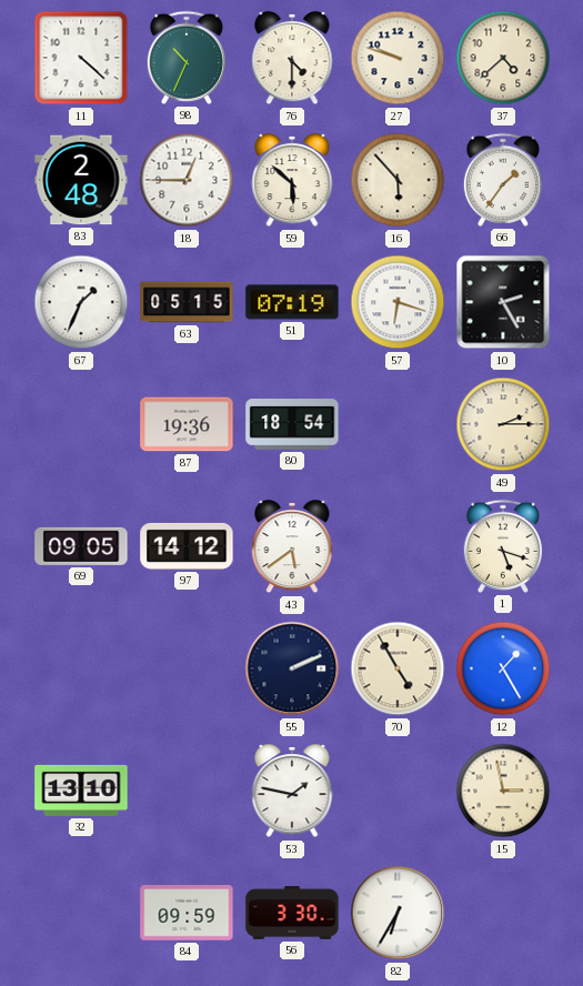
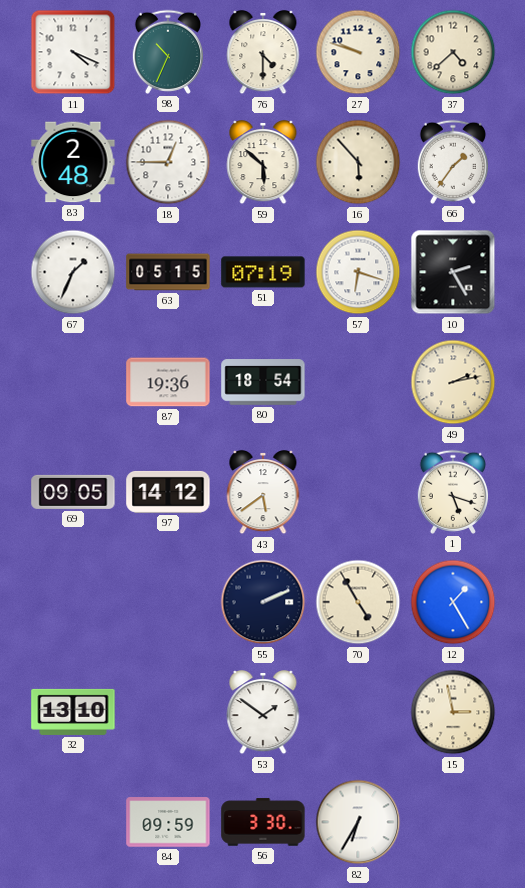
11: 4:22 -> 4:19
49: 2:15 -> 2:13
53: 1:47 -> 1:51
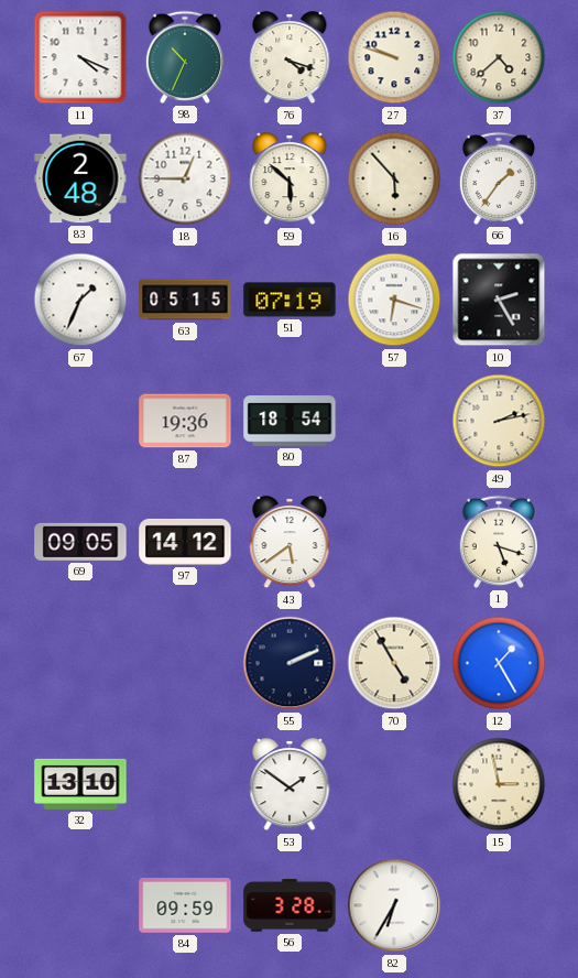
76: 4:30 -> 4:18
56: 3:30 -> 3:28
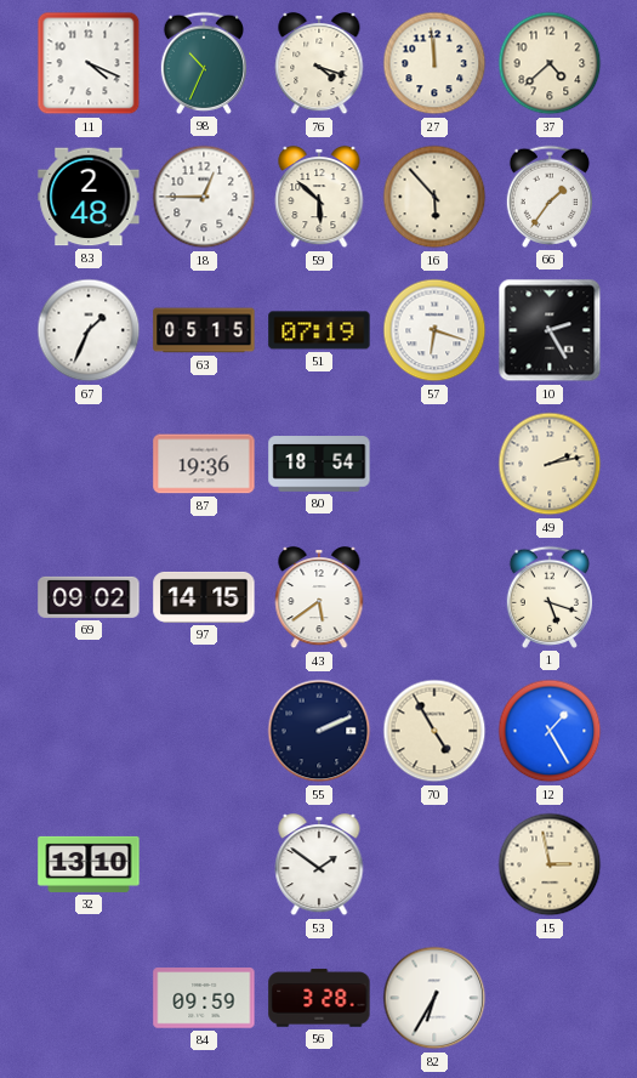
27: 9:48 -> 11:59
69: 09:05 -> 09:02
97: 14:12 -> 14:15
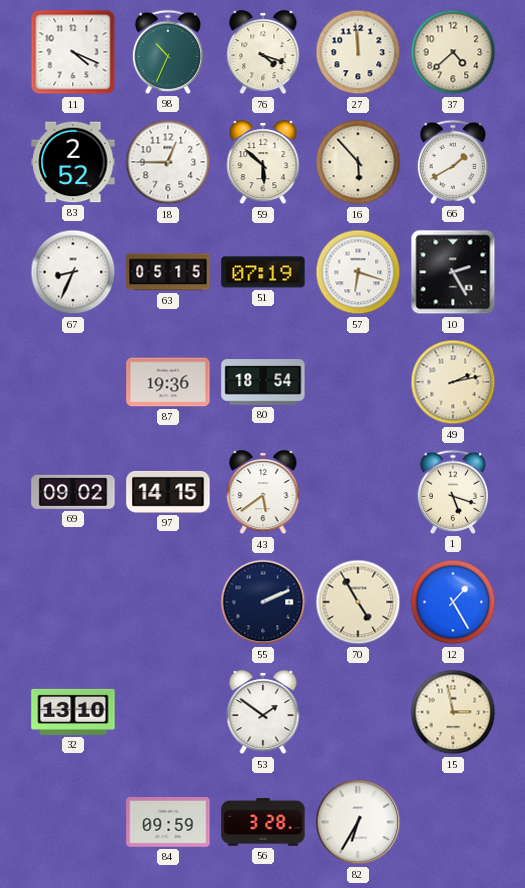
83: 2:48 -> 2:52
66: 1:36 -> 1:40
67: 1:34 -> 8:34
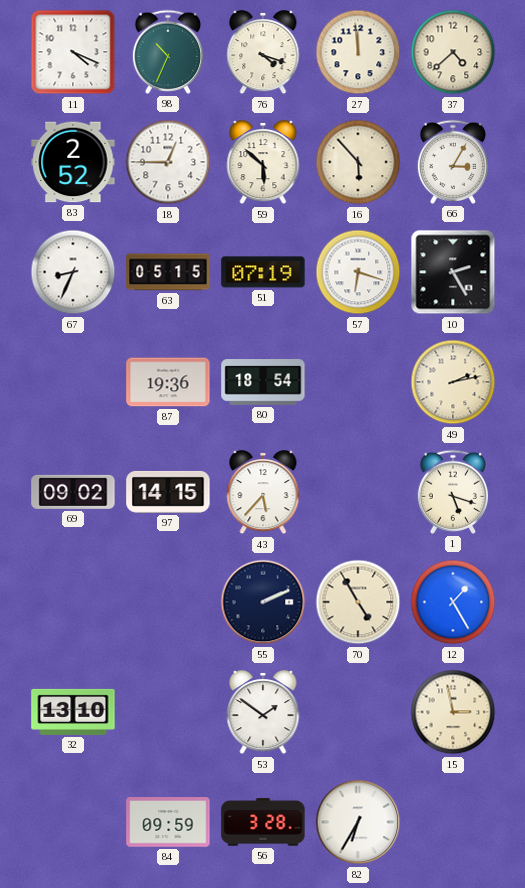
66: 1:40 -> 3:05
43: 5:39 -> 5:37
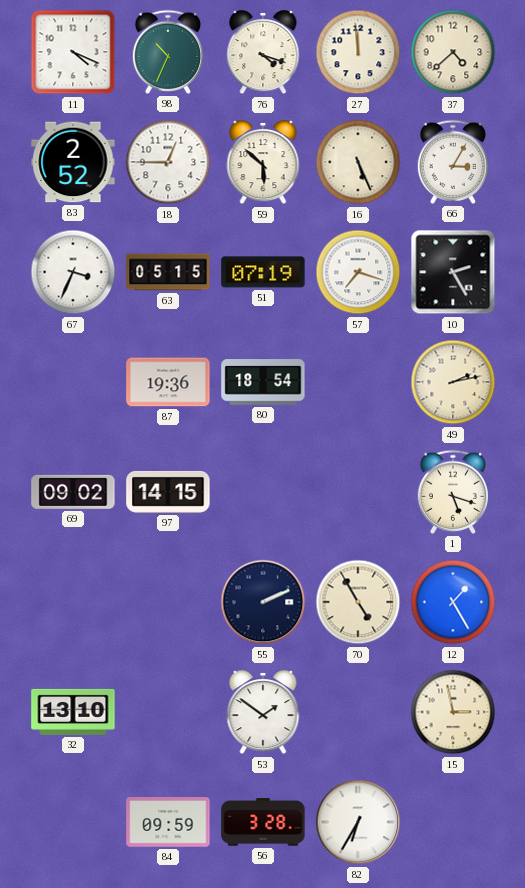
16: 5:53 -> 5:26
67: 8:34 -> 3:34
57: 6:18 -> 7:18
43: 5:37 -> none
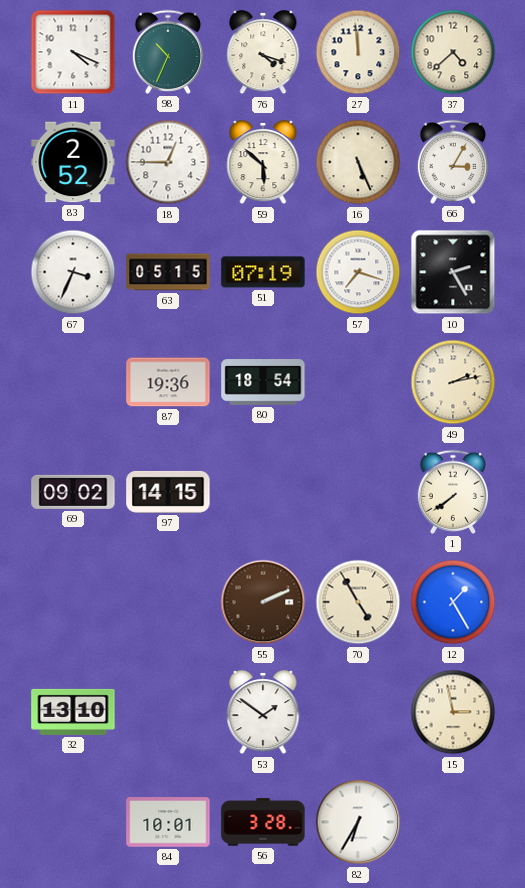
1: 5:18 -> 7:39
55 dial: navy -> brown
84: 09:59 -> 10:01
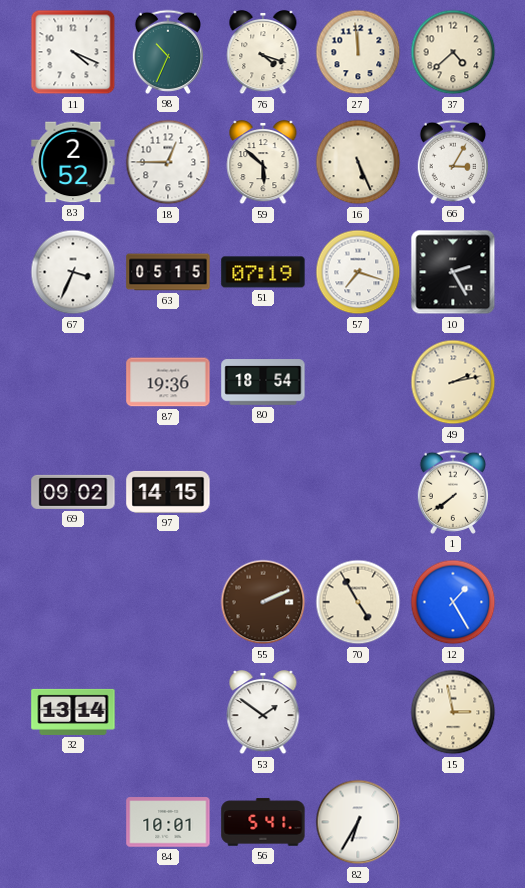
32: 13:10 -> 13:14
56: 3:28 -> 5:41
